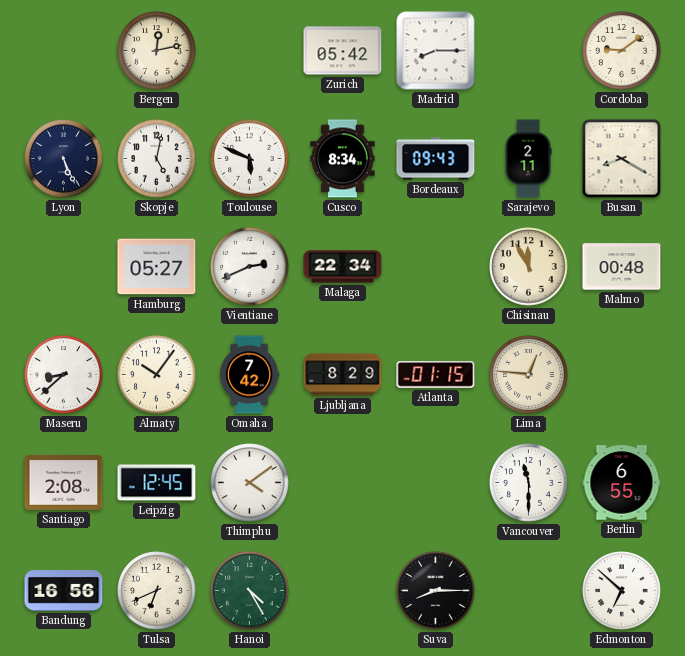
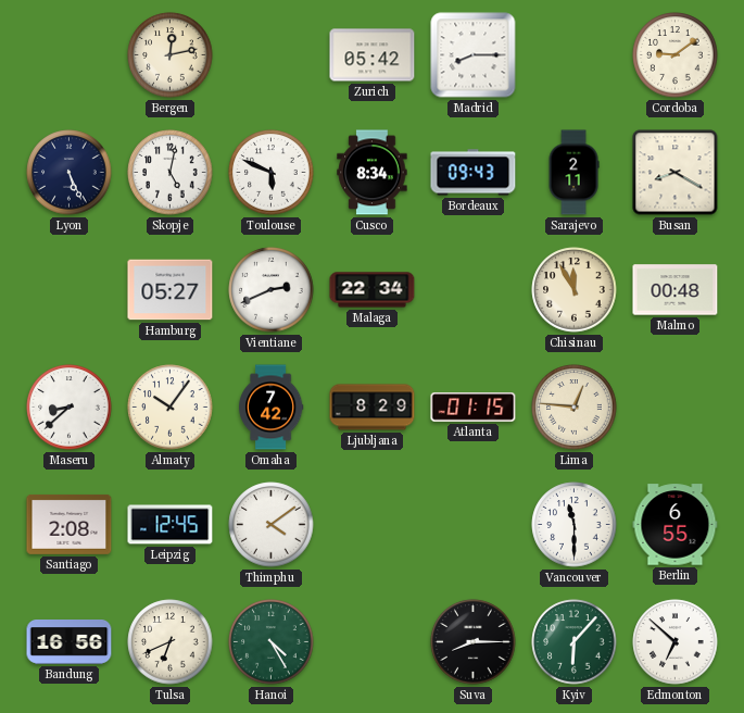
Kyiv: none -> 6:07
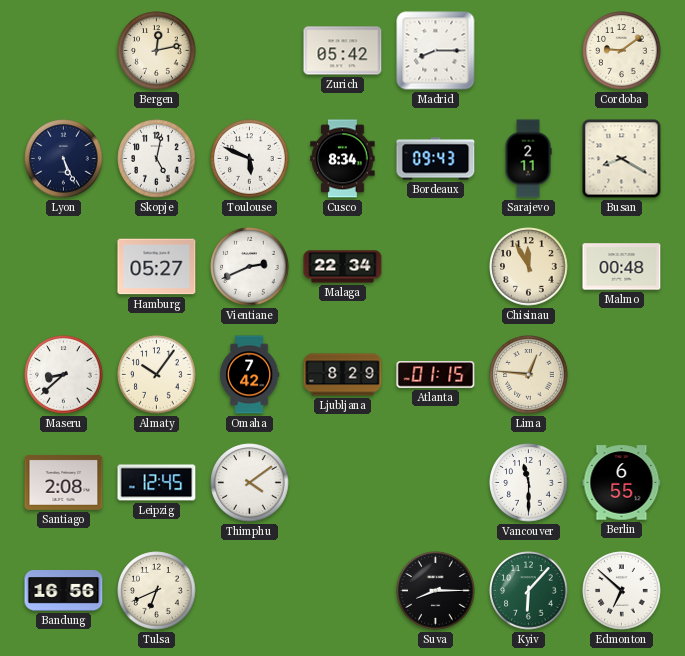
Hanoi: 4:25 -> none
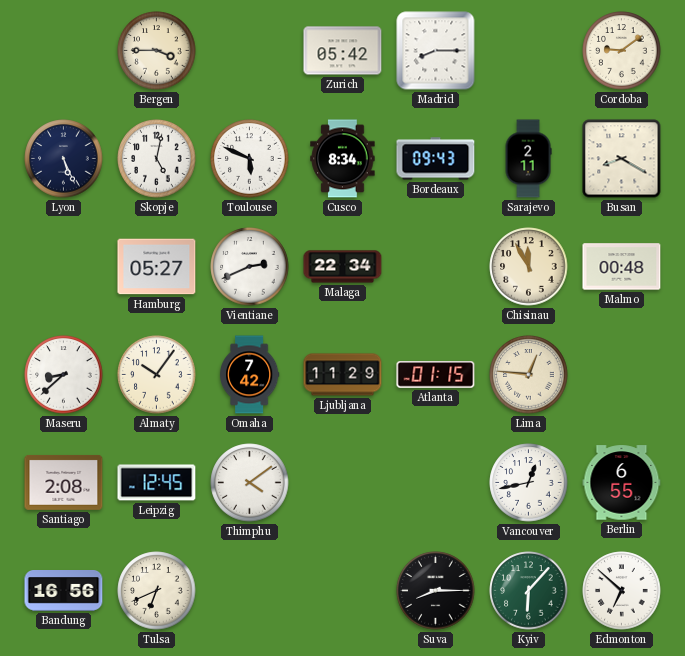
Bergen: 12:13 -> 3:45
Ljubljana: 8:29 -> 11:29
Vancouver: 11:30 -> 12:43
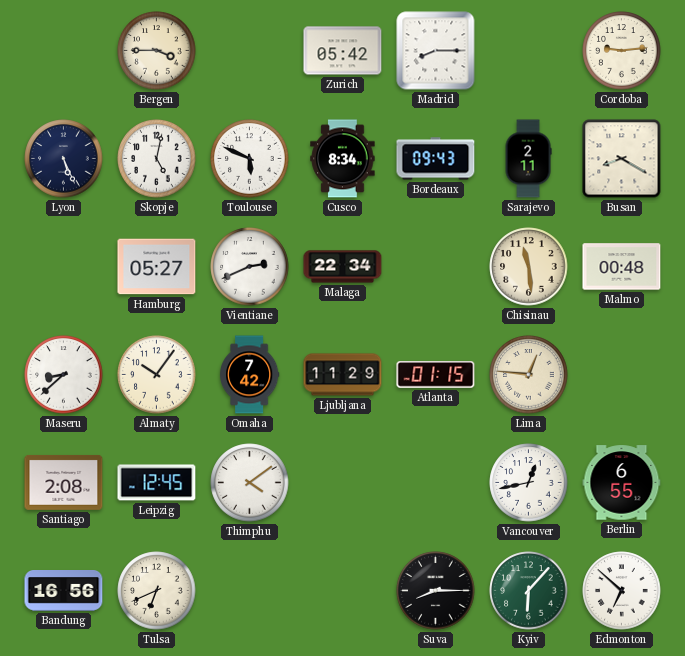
Cordoba: 9:09 -> 9:14
Chisinau: 11:55 -> 11:29
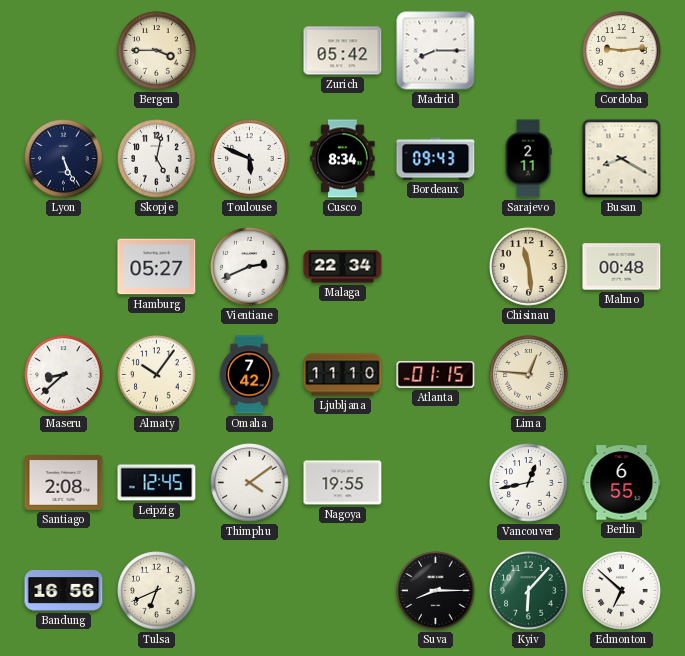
Ljubljana: 11:29 -> 11:10
Nagoya: none -> 19:55
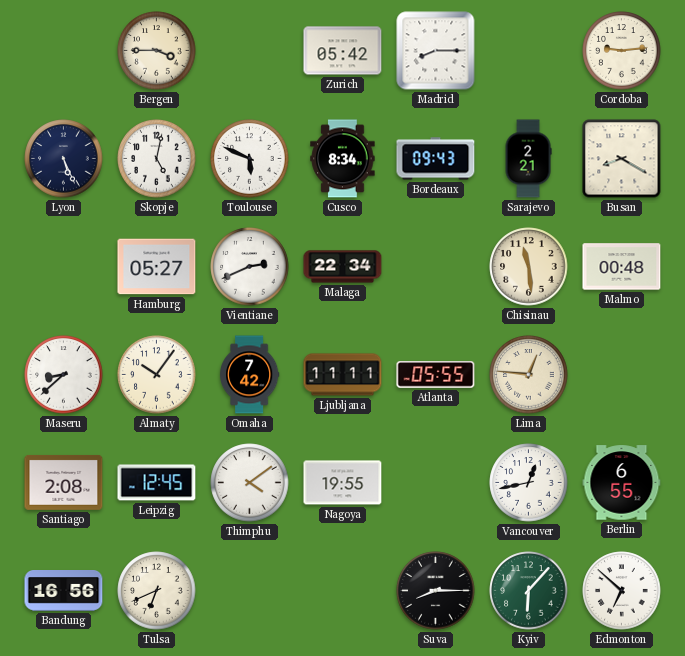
Sarajevo: 2:11 -> 2:21
Ljubljana: 11:10 -> 11:11
Atlanta: 01:15 -> 05:55
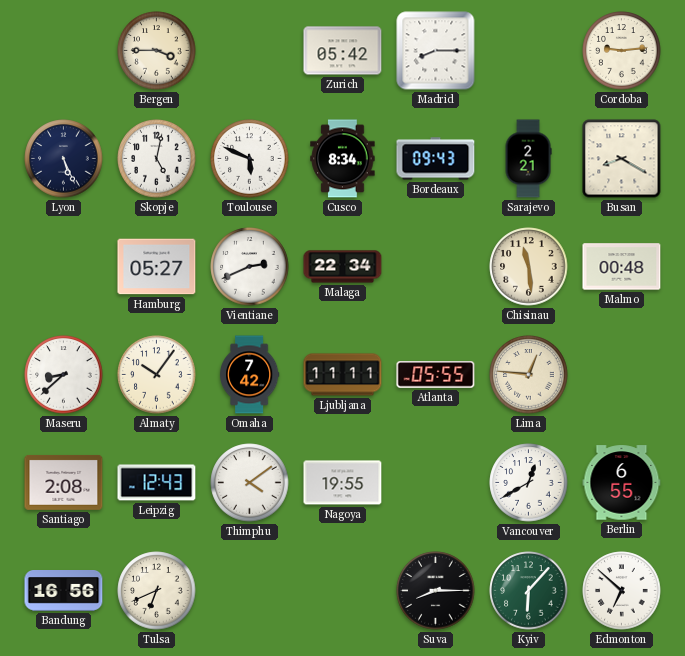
Leipzig: 12:45 -> 12:43
Vancouver: 12:43 -> 12:40
